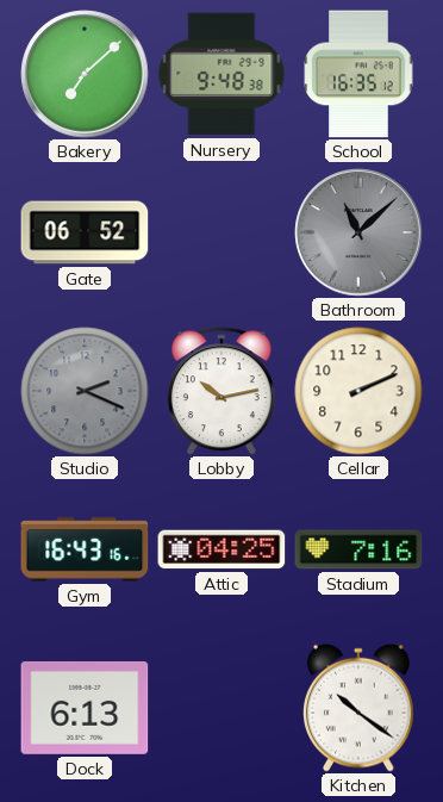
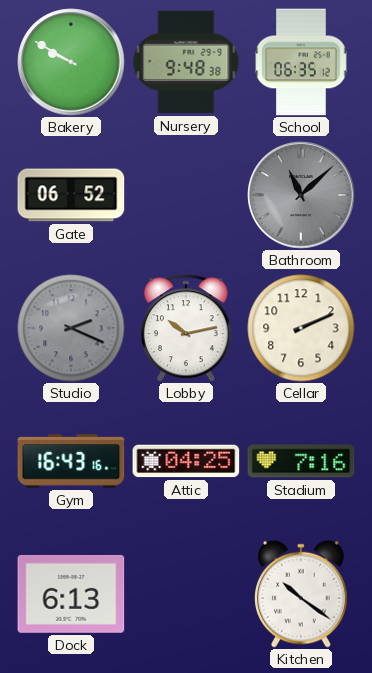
Bakery: 7:08 -> 9:50
School: 16:35 -> 06:35
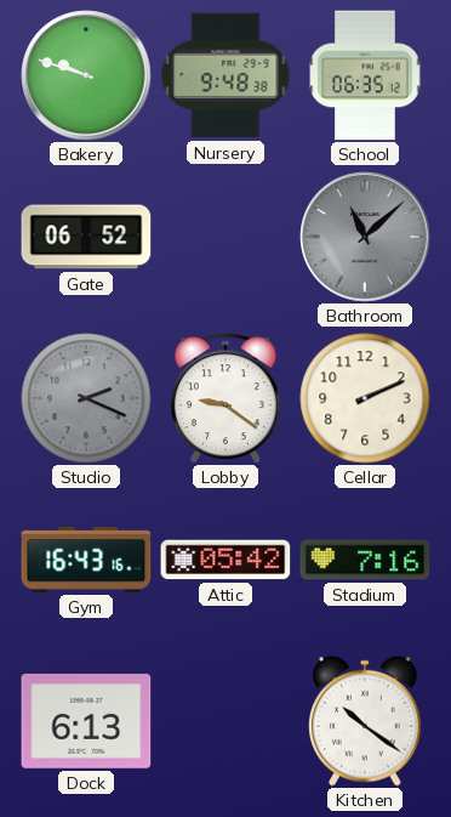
Bakery: 9:50 -> 9:48
Lobby: 10:13 -> 9:21
Attic: 04:25 -> 05:42
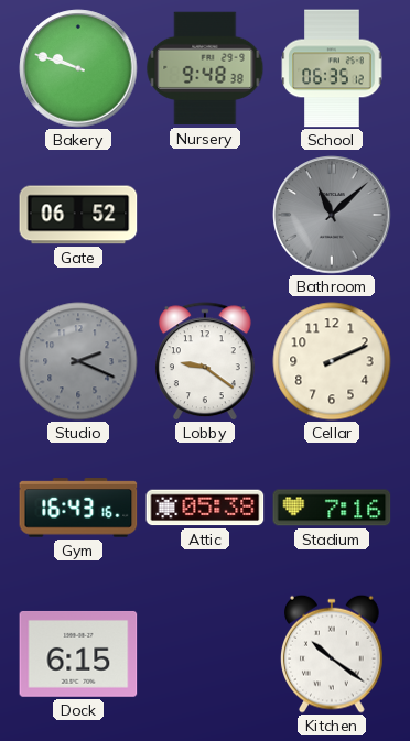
Attic: 05:42 -> 05:38
Dock: 6:13 -> 6:15
